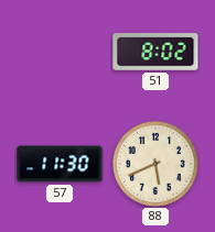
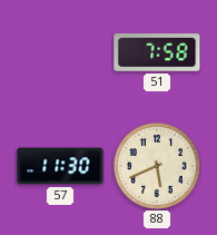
51: 8:02 -> 7:58
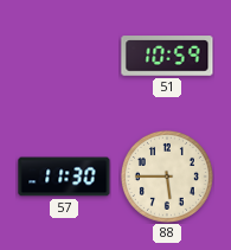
51: 7:58 -> 10:59
88: 5:41 -> 5:45
